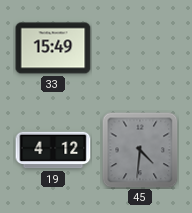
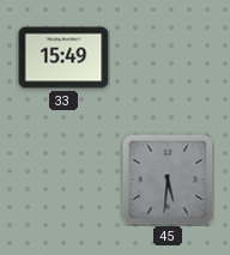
19: 4:12 -> none
45: 4:31 -> 5:31
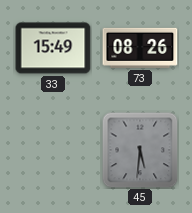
73: none -> 08:26
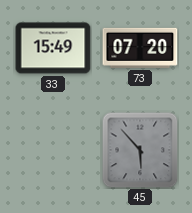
73: 08:26 -> 07:20
45: 5:31 -> 5:53
